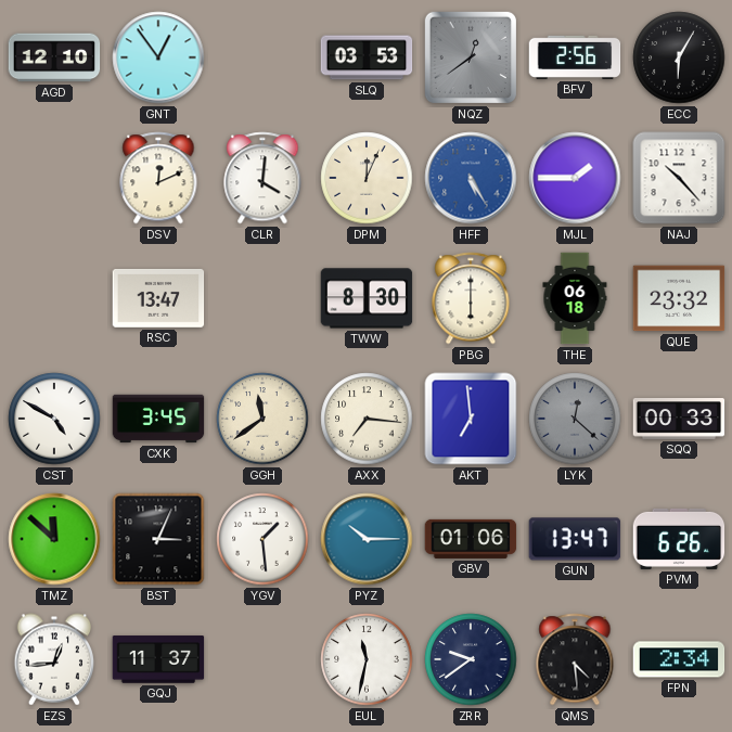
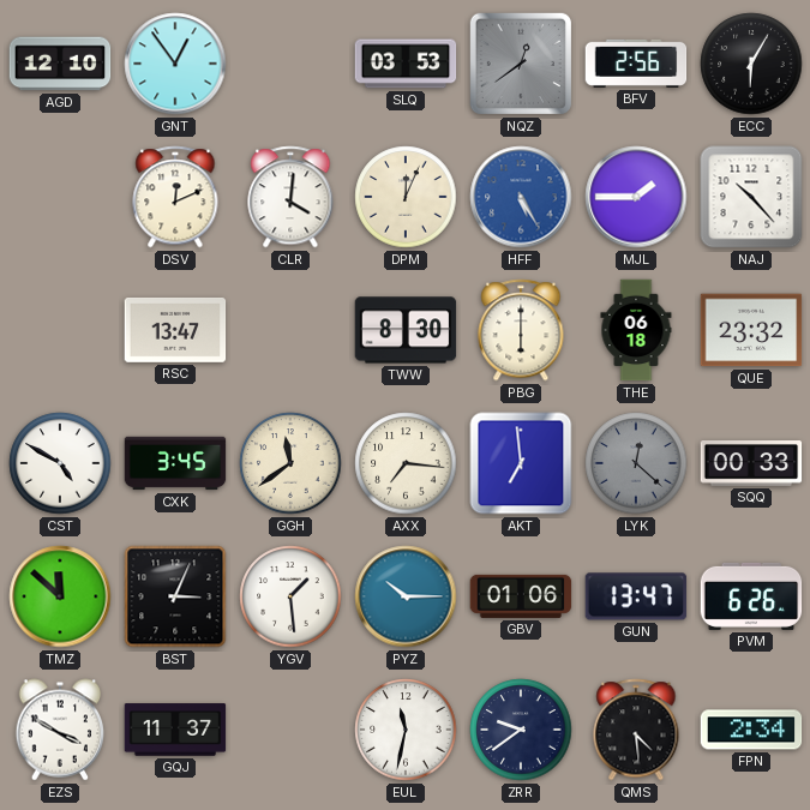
EZS: 12:44 -> 3:50
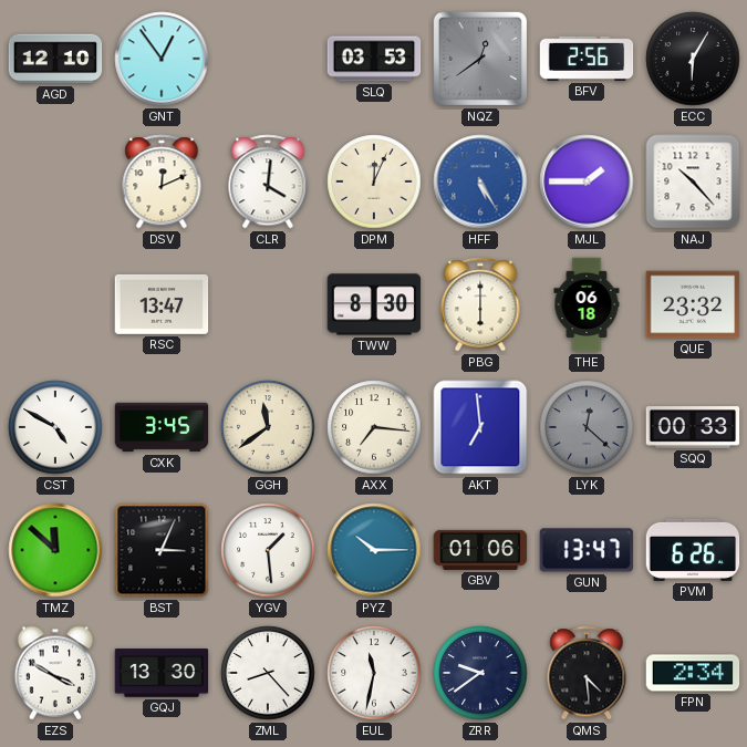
GQJ: 11:37 -> 13:30
ZML: none -> 8:23
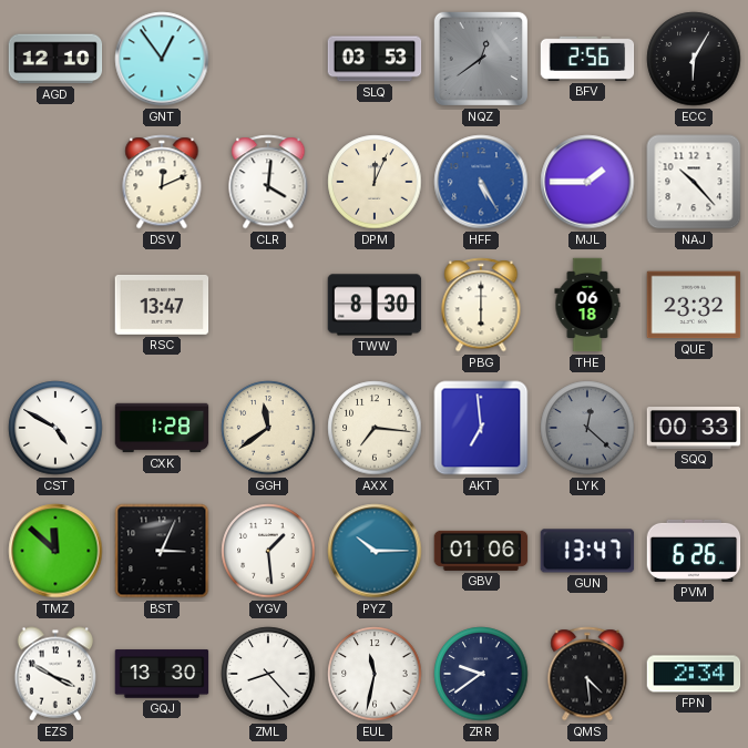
CXK: 3:45 -> 1:28
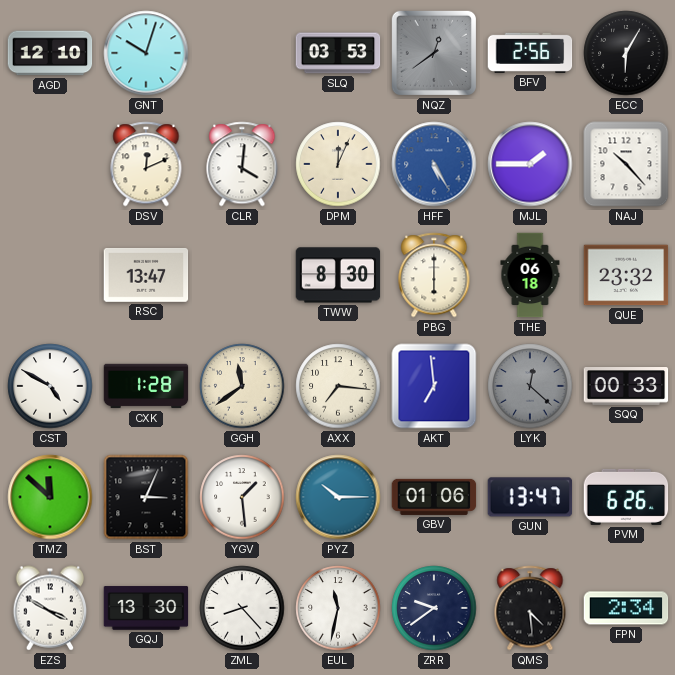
GNT: 12:54 -> 10:03
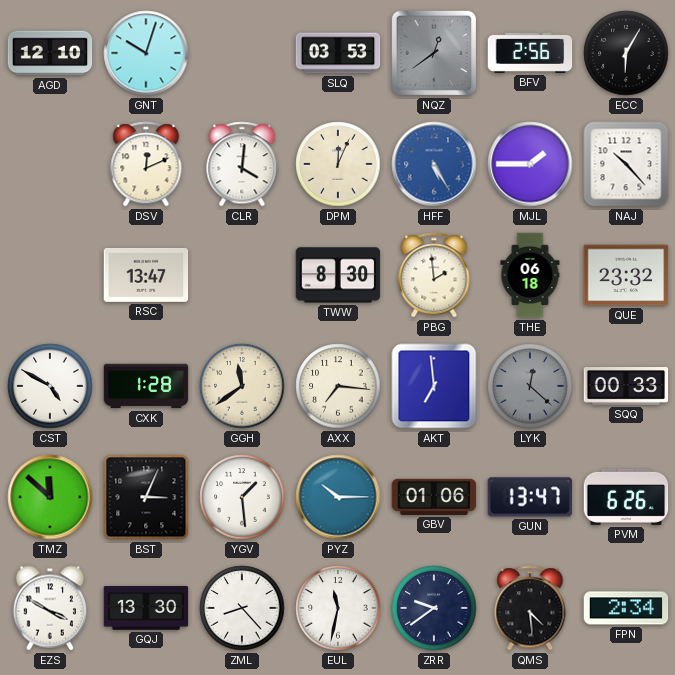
PBG: 6:00 -> 1:59
